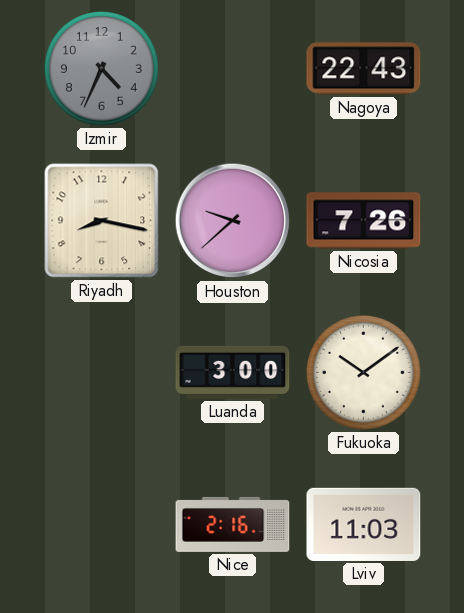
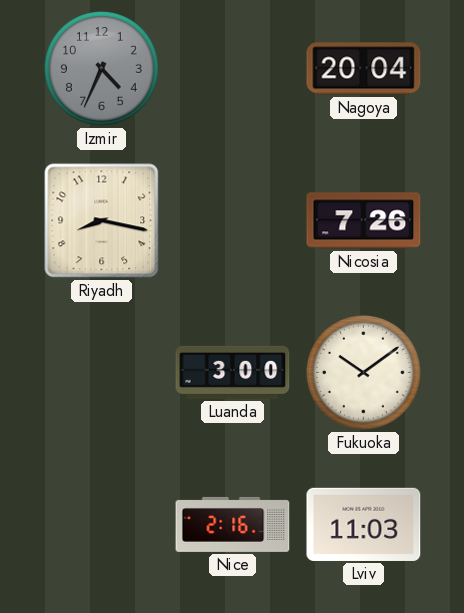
Nagoya: 22:43 -> 20:04
Houston: 9:38 -> none
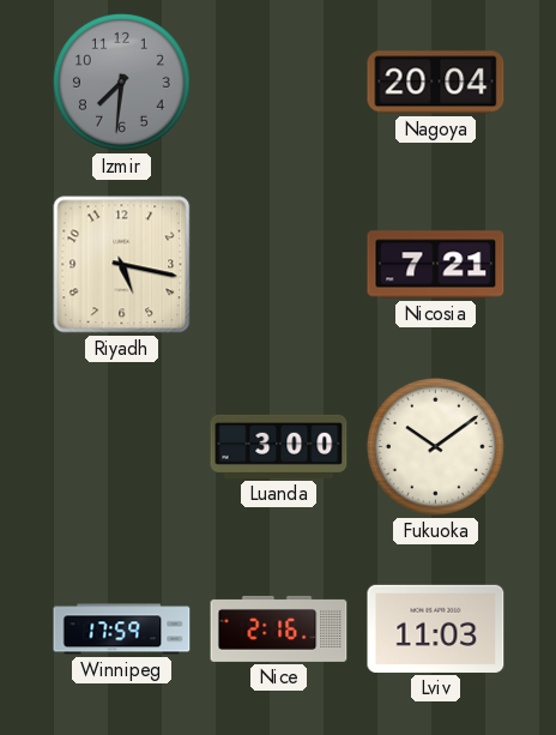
Izmir: 4:34 -> 7:31
Riyadh: 8:17 -> 5:17
Nicosia: 7:26 -> 7:21
Winnipeg: none -> 17:59
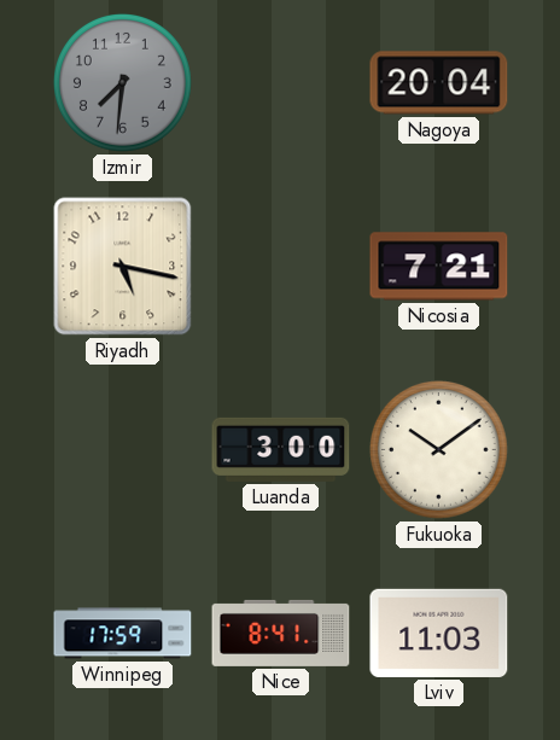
Nice: 2:16 -> 8:41
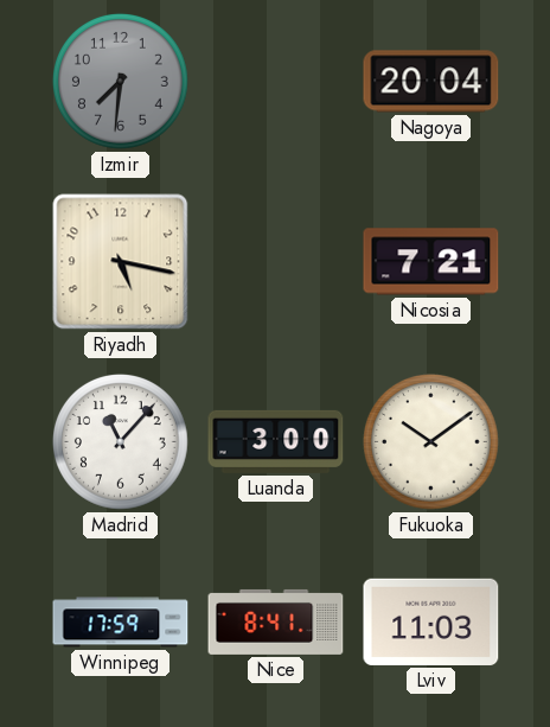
Madrid: none -> 11:07
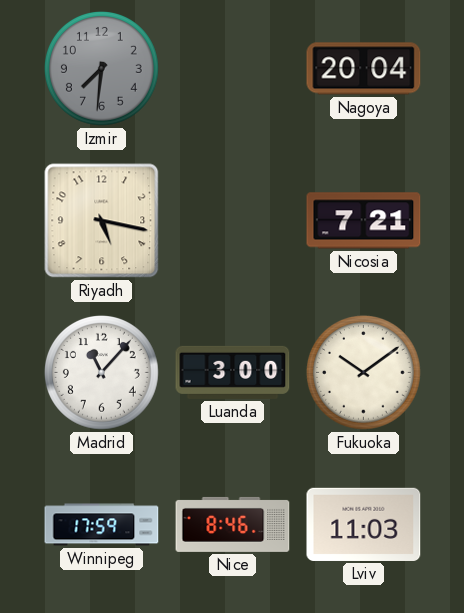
Nice: 8:41 -> 8:46
